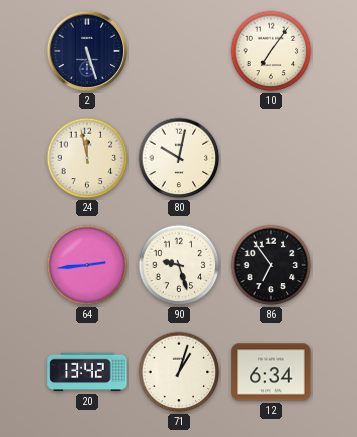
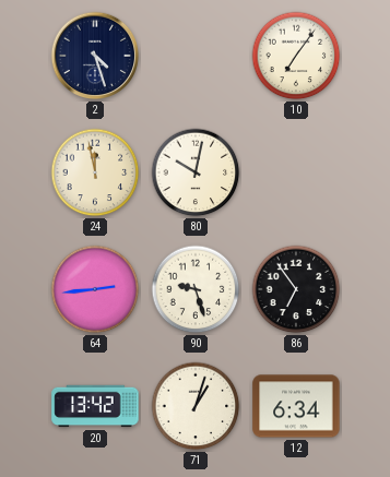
2: 5:27 -> 4:27
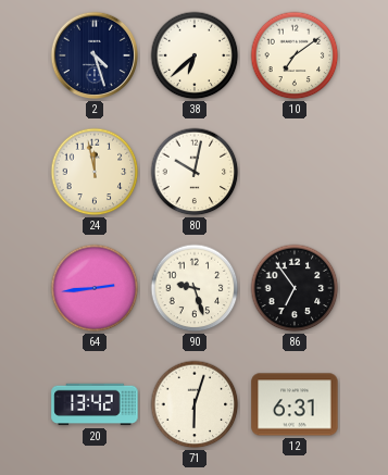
38: none -> 6:38
10: 7:06 -> 7:09
71: 1:03 -> 6:03
12: 6:34 -> 6:31
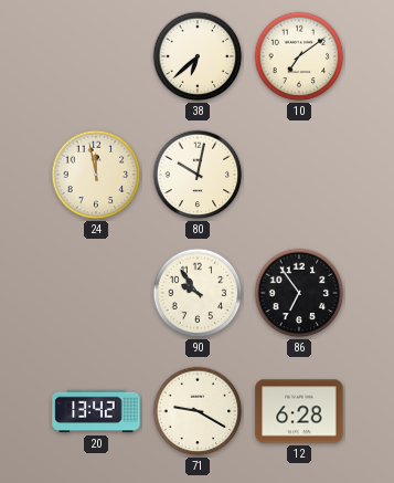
2: 4:27 -> none
64: 2:44 -> none
90: 9:27 -> 9:54
71: 6:03 -> 9:20
12: 6:31 -> 6:28
